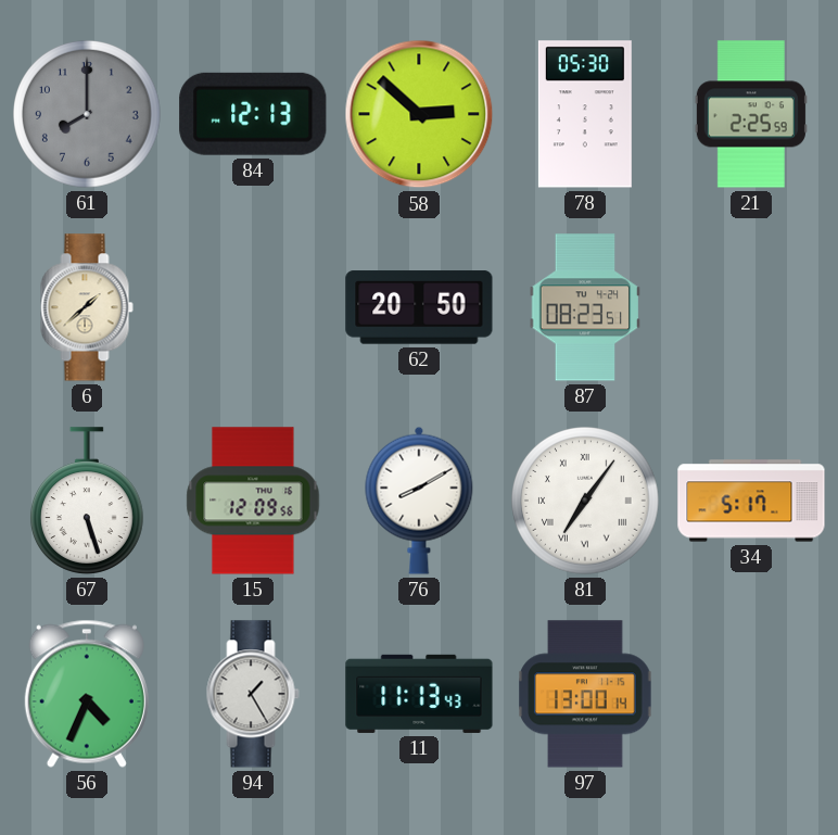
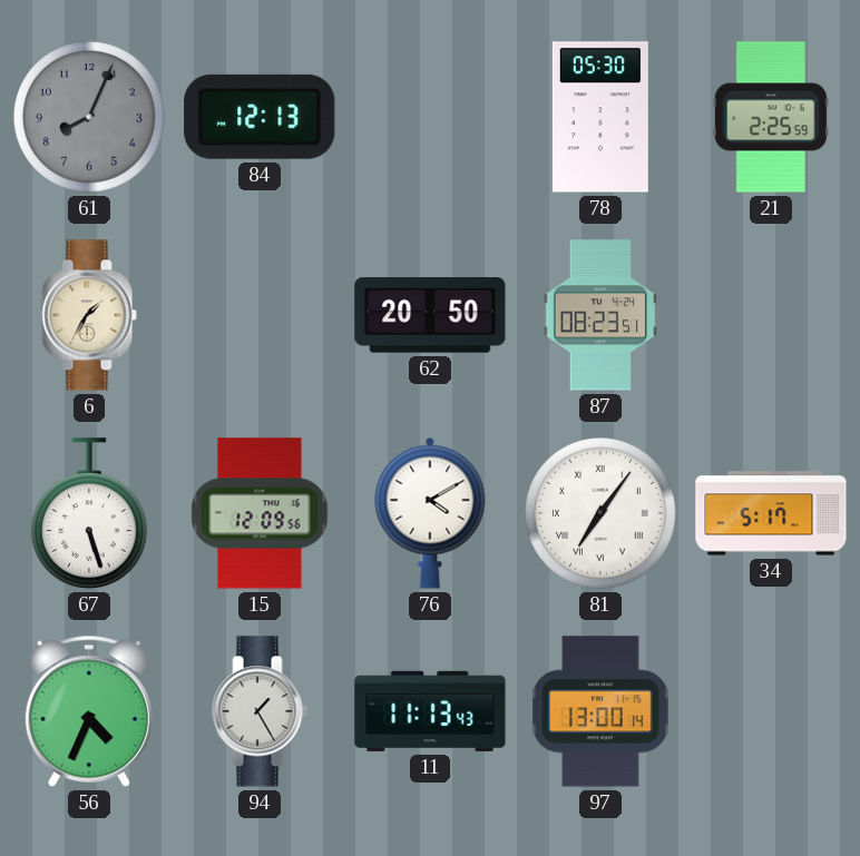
61: 8:00 -> 8:04
58: 2:52 -> none
6: 1:38 -> 1:35
76: 8:10 -> 4:10
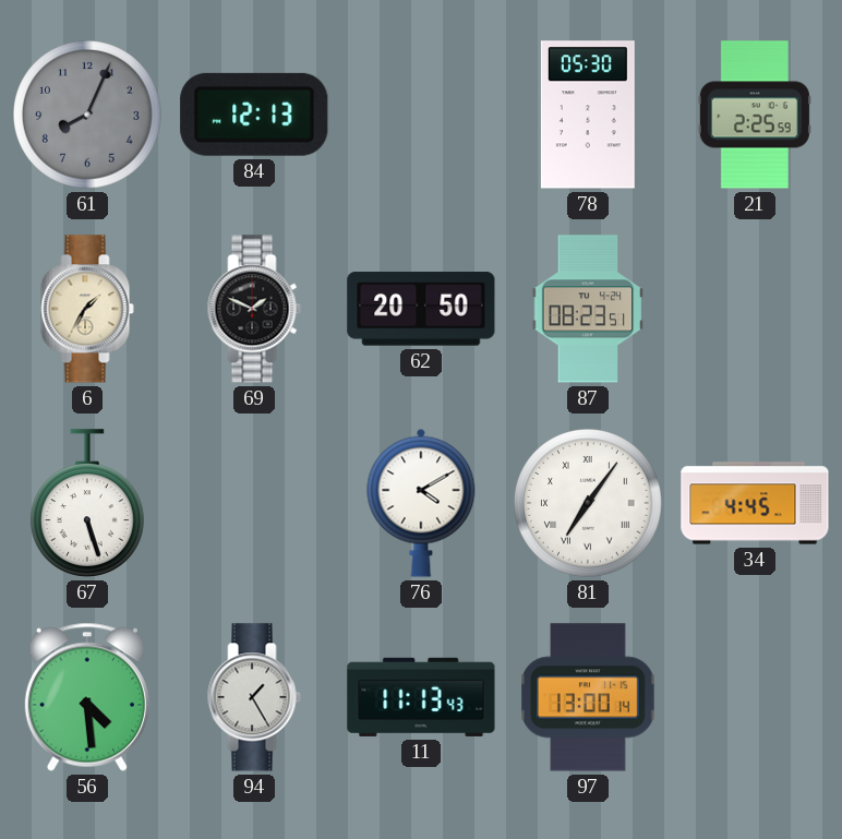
69: none -> 1:49
15: 12:09 -> none
34: 5:17 -> 4:45
56: 4:34 -> 4:29
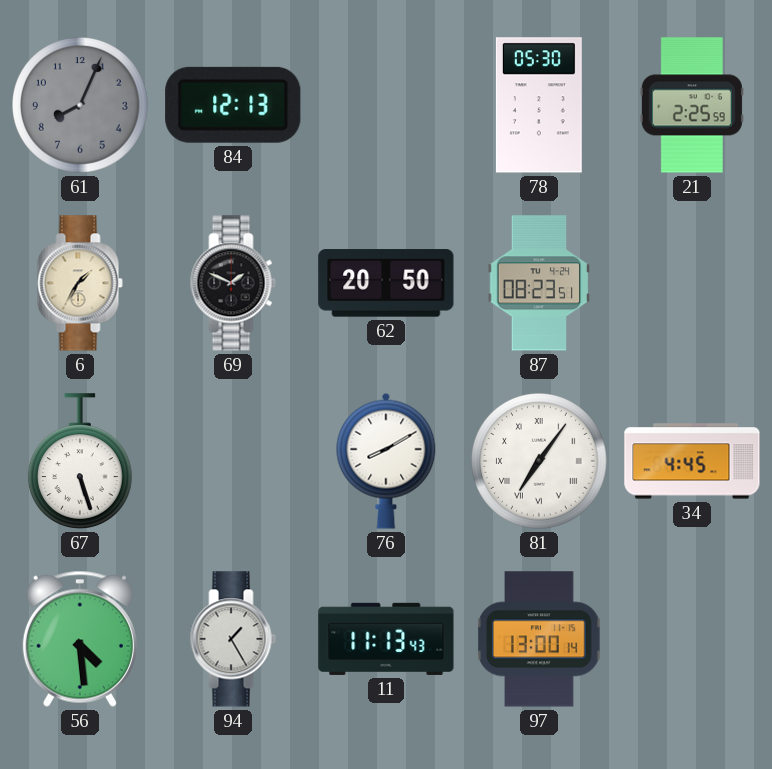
76: 4:10 -> 8:10
